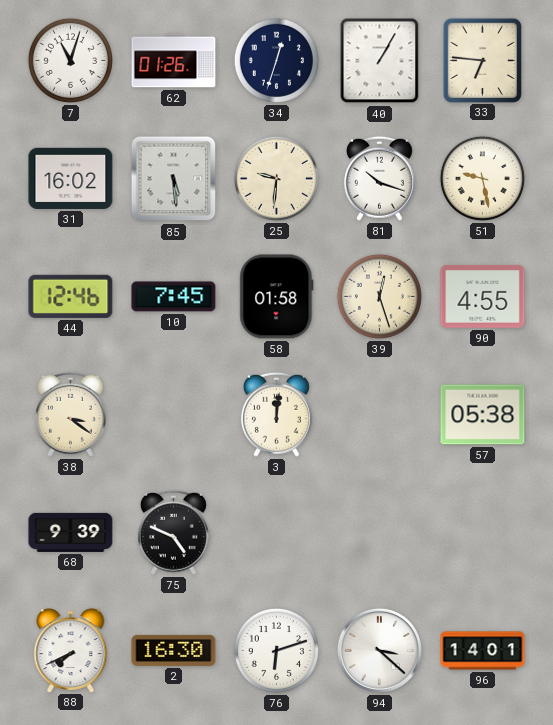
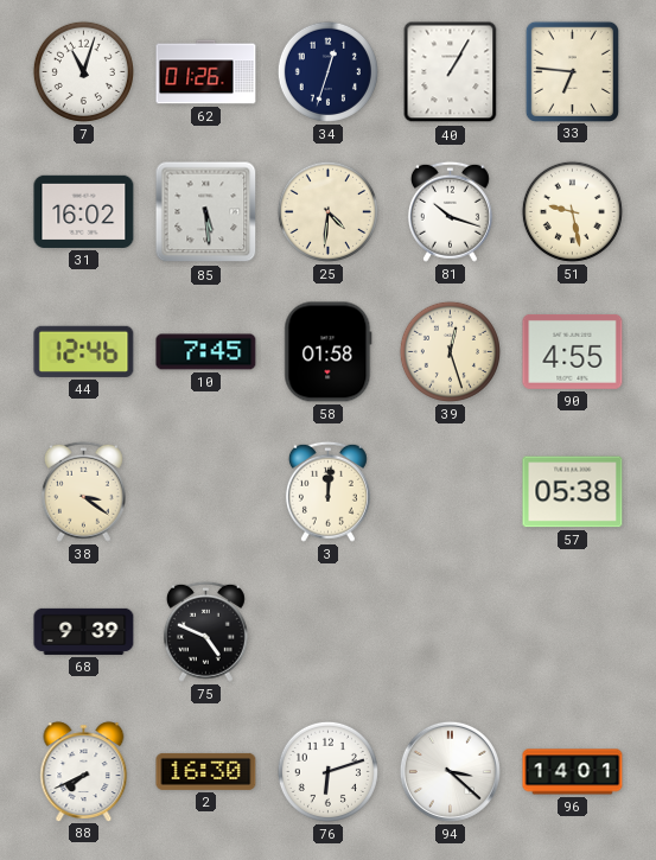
25: 9:31 -> 4:31
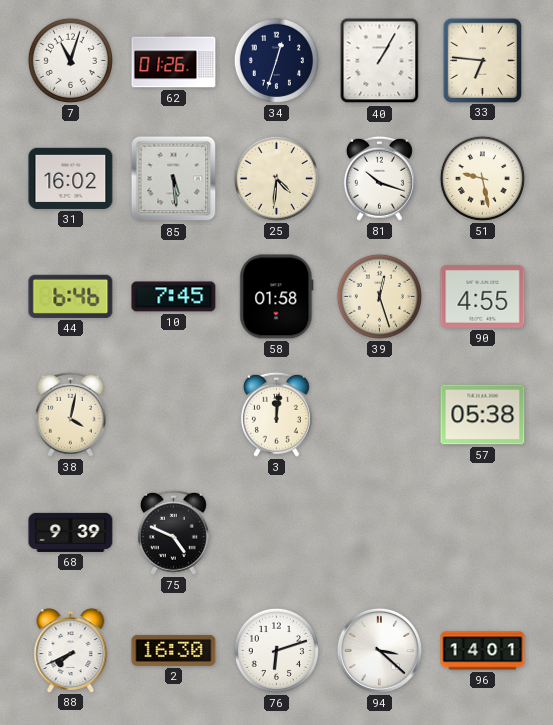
44: 12:46 -> 6:46
38: 3:21 -> 4:02
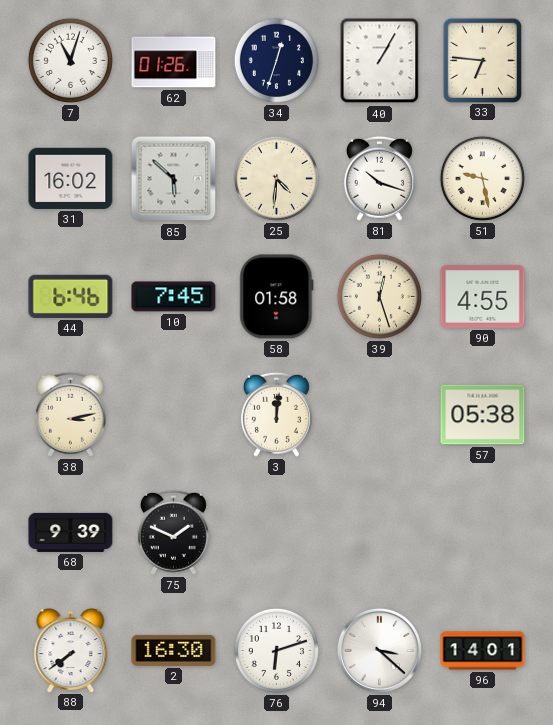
85: 5:29 -> 5:52
38: 4:02 -> 3:13
75: 4:49 -> 1:49
88: 7:41 -> 7:39
